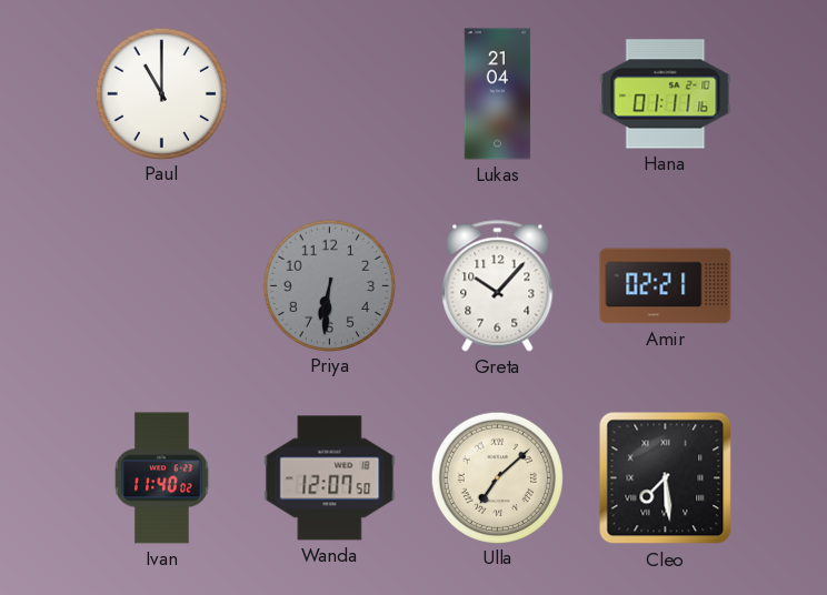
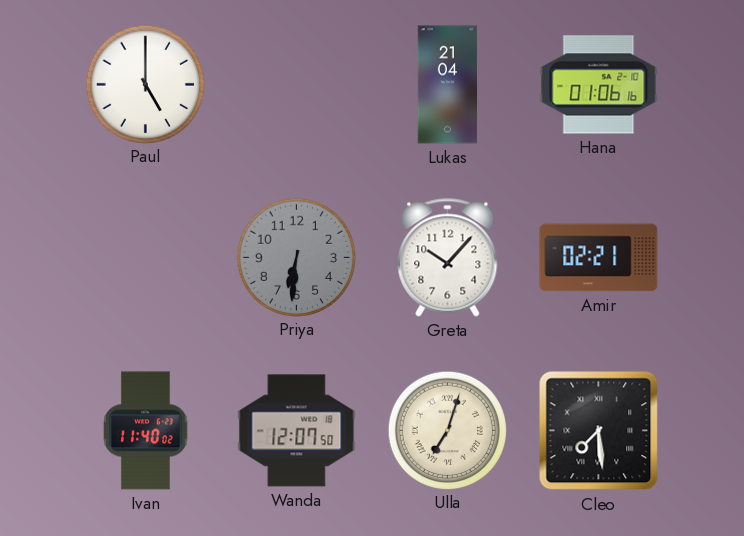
Paul: 11:00 -> 5:00
Hana: 01:11 -> 01:06
Ulla: 7:08 -> 7:03
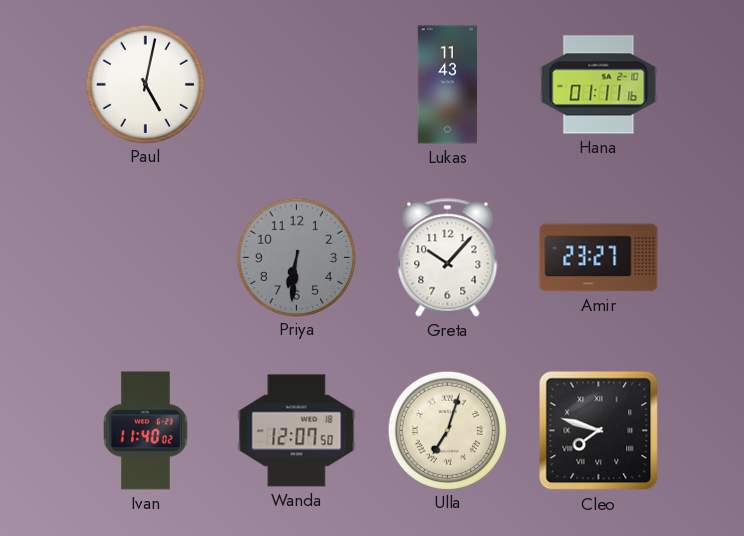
Paul: 5:00 -> 5:02
Lukas: 21:04 -> 11:43
Hana: 01:06 -> 01:11
Amir: 02:21 -> 23:27
Cleo: 7:29 -> 7:48
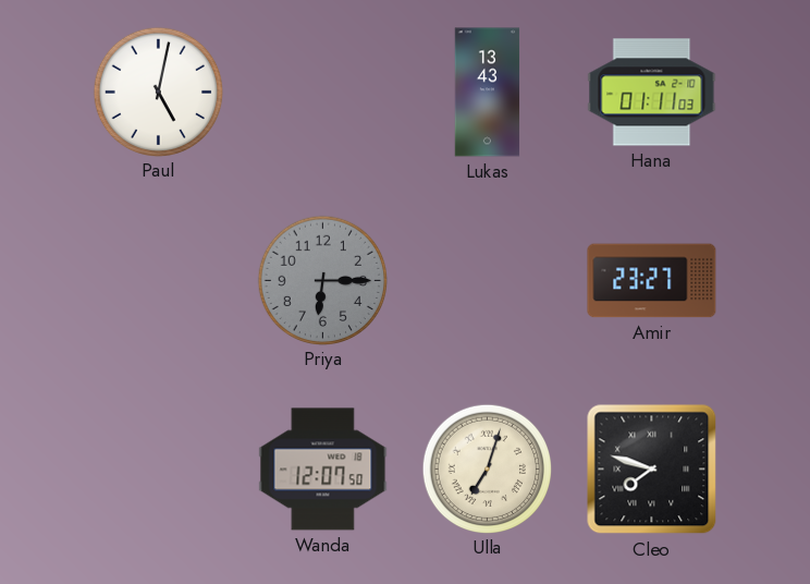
Lukas: 11:43 -> 13:43
Hana: 01:11:16 -> 01:11:03
Priya: 6:31 -> 6:15
Greta: 10:07 -> none
Ivan: 11:40 -> none
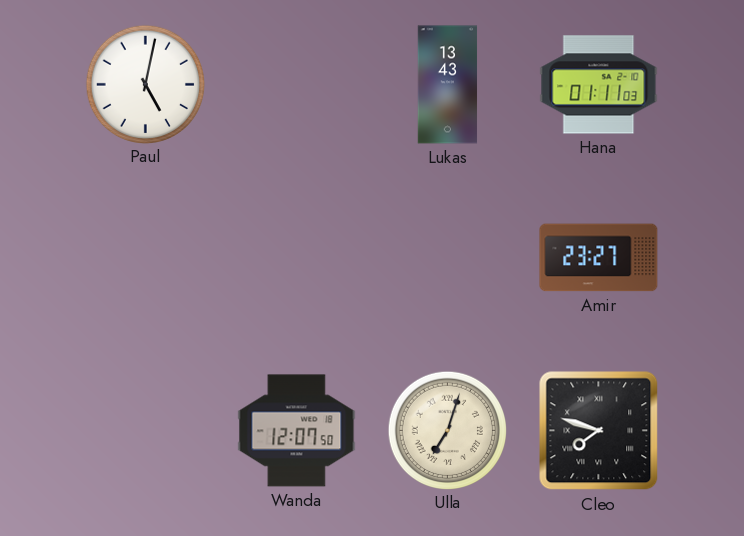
Priya: 6:15 -> none
